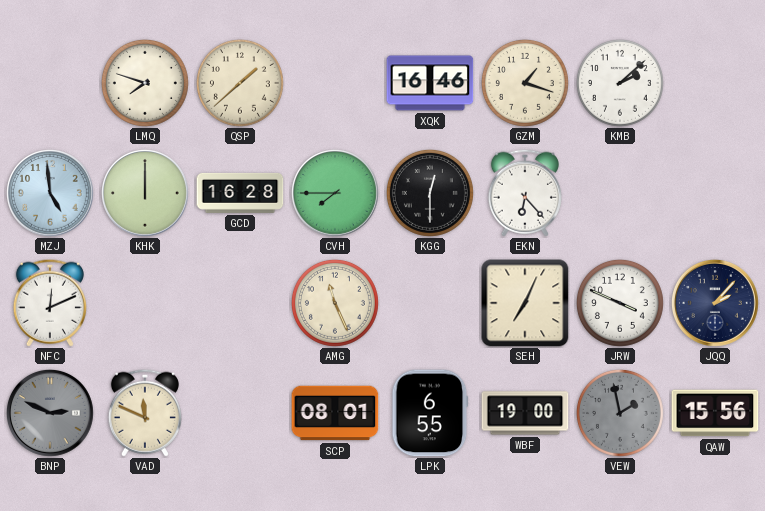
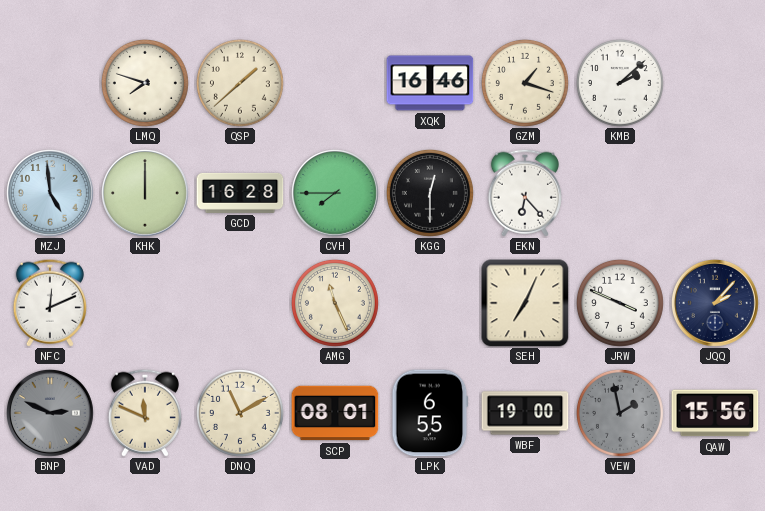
DNQ: none -> 11:10
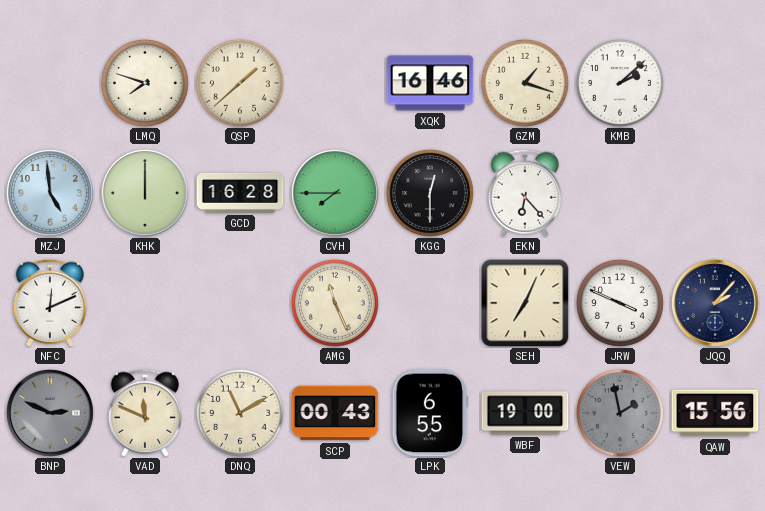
SCP: 08:01 -> 00:43
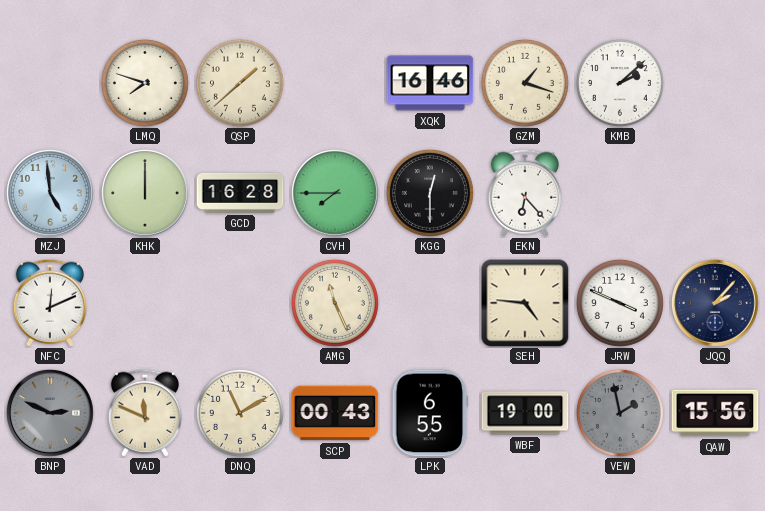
SEH: 7:04 -> 4:46
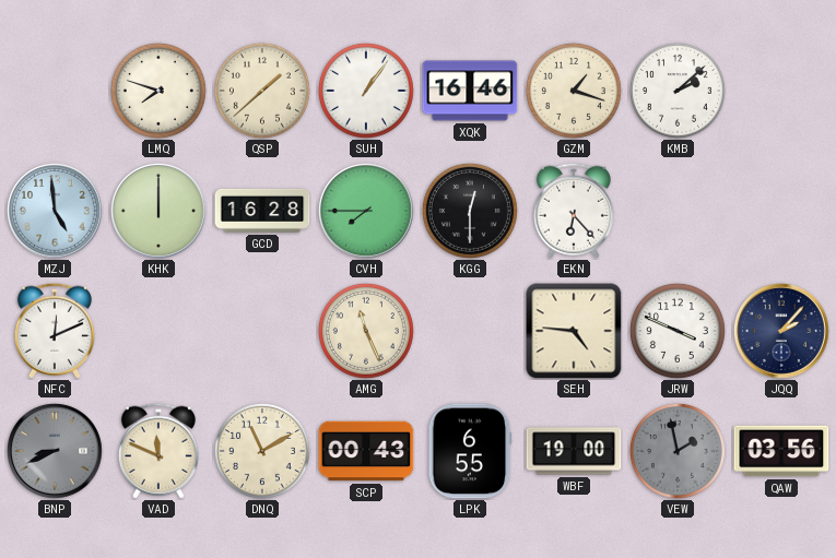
SUH: none -> 1:06
BNP: 2:49 -> 8:41
QAW: 15:56 -> 03:56
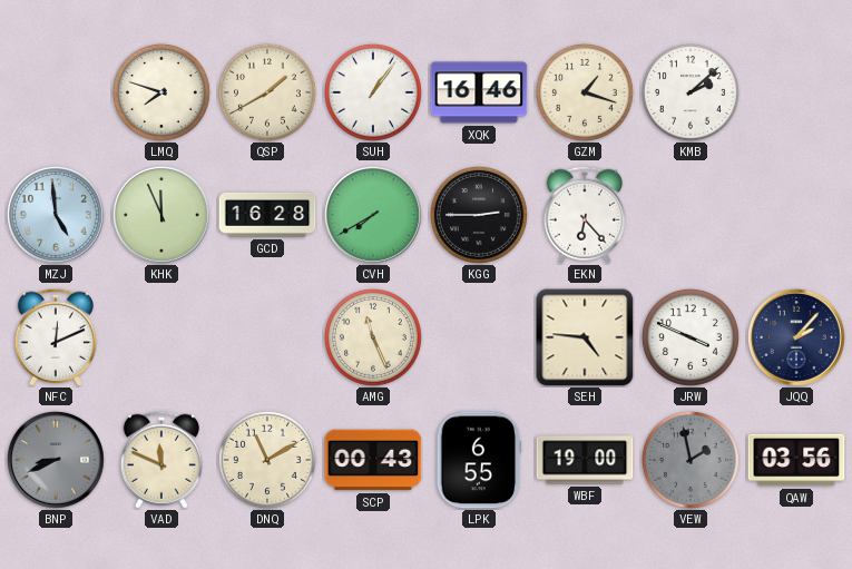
QSP: 1:38 -> 1:40
KHK: 12:00 -> 11:56
CVH: 7:45 -> 7:40
KGG: 12:30 -> 2:45
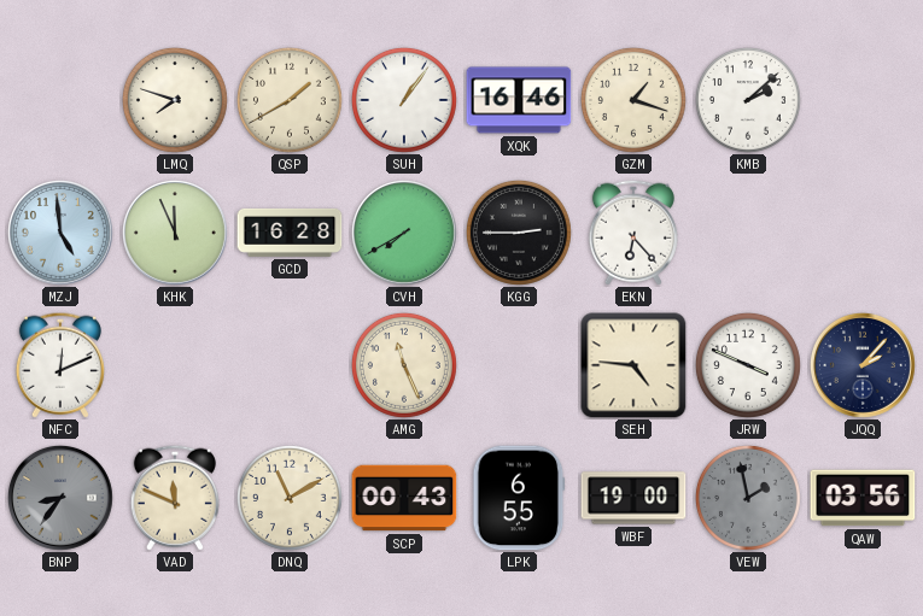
BNP: 8:41 -> 8:36
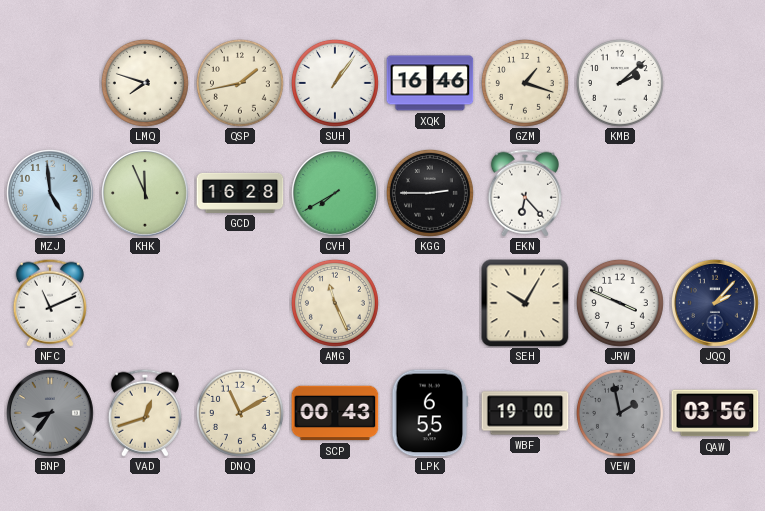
QSP: 1:40 -> 1:43
NFC: 12:11 -> 11:11
SEH: 4:46 -> 10:05
VAD: 11:49 -> 12:42
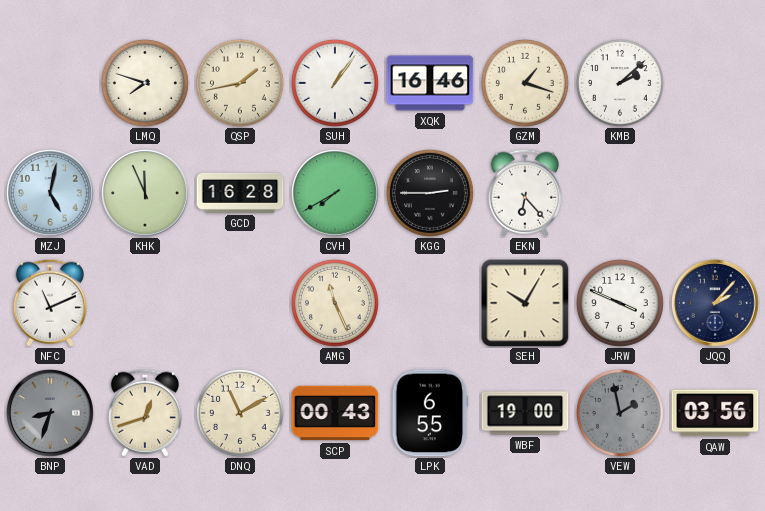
MZJ: 4:59 -> 5:02
BNP: 8:36 -> 8:33
